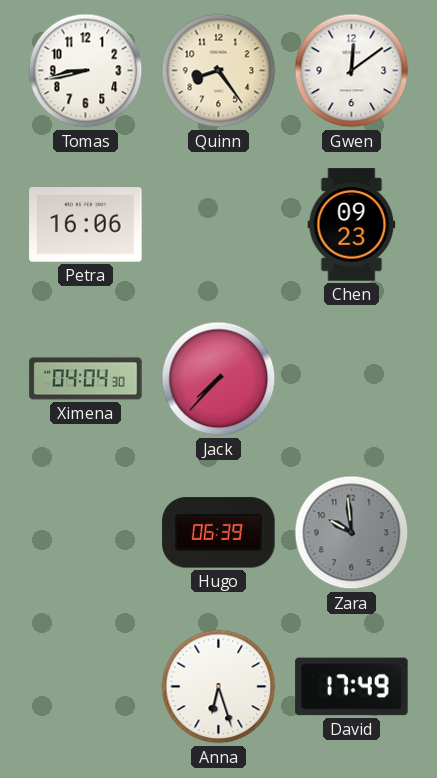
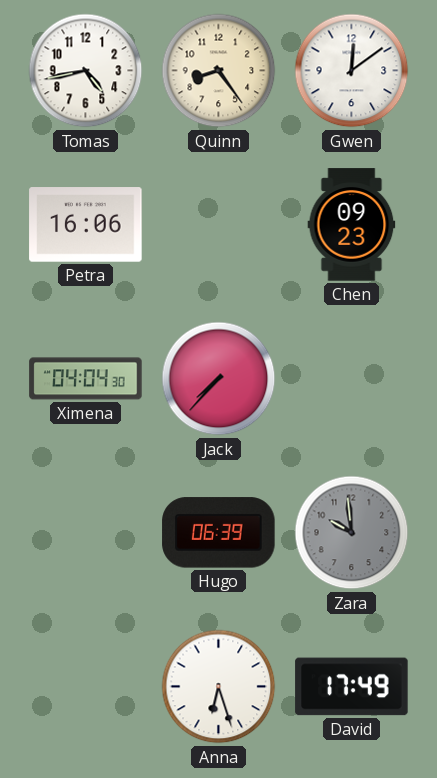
Tomas: 8:43 -> 4:43
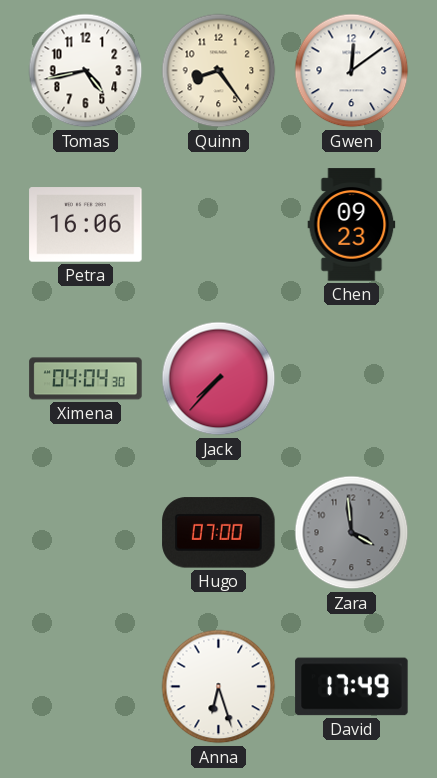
Hugo: 06:39 -> 07:00
Zara: 9:59 -> 3:59
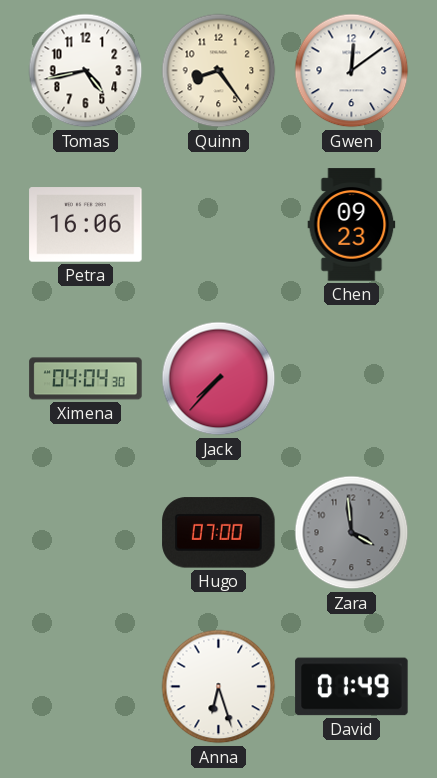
David: 17:49 -> 01:49
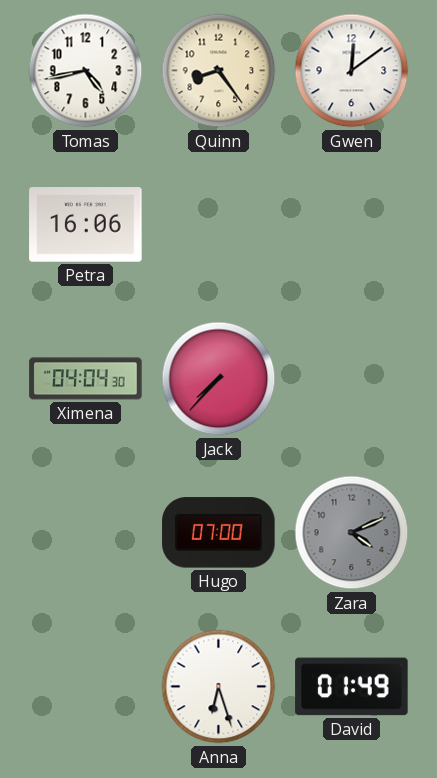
Chen: 09:23 -> none
Zara: 3:59 -> 4:11
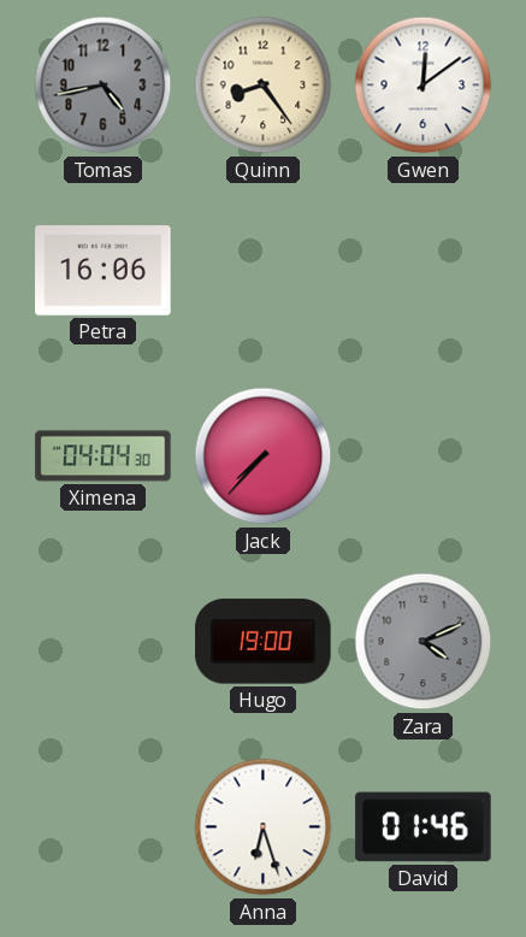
Tomas dial: white -> grey
Hugo: 07:00 -> 19:00
David: 01:49 -> 01:46
